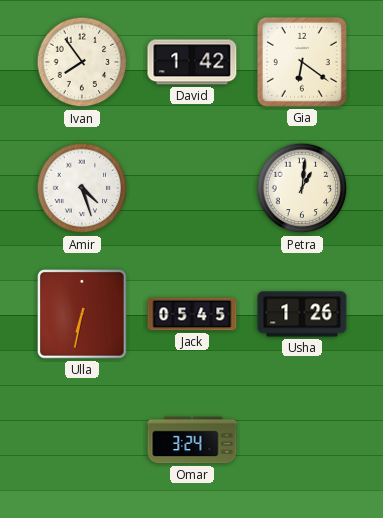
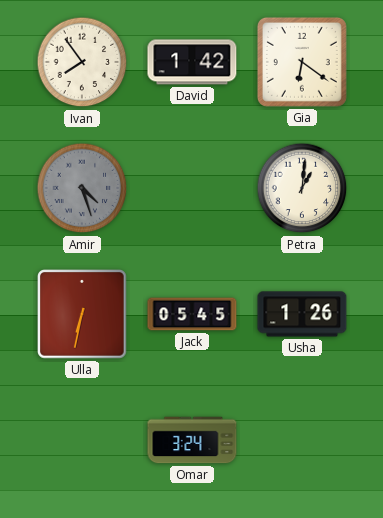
Amir dial: white -> grey
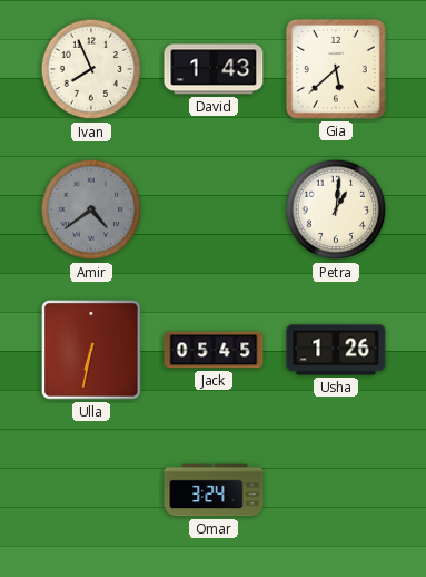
Ivan: 7:54 -> 7:56
David: 1:42 -> 1:43
Gia: 6:21 -> 5:38
Amir: 4:27 -> 4:39
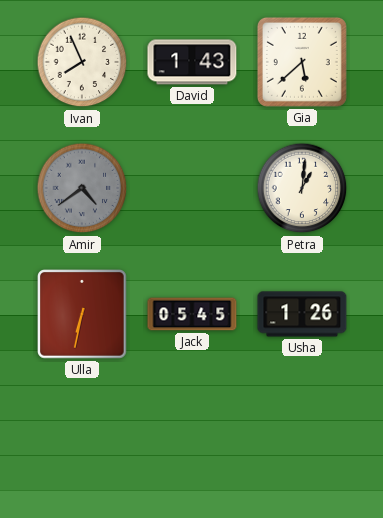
Omar: 3:24 -> none
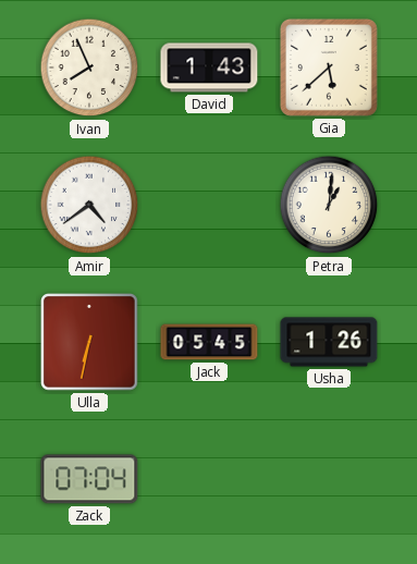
Amir dial: grey -> white
Zack: none -> 07:04
